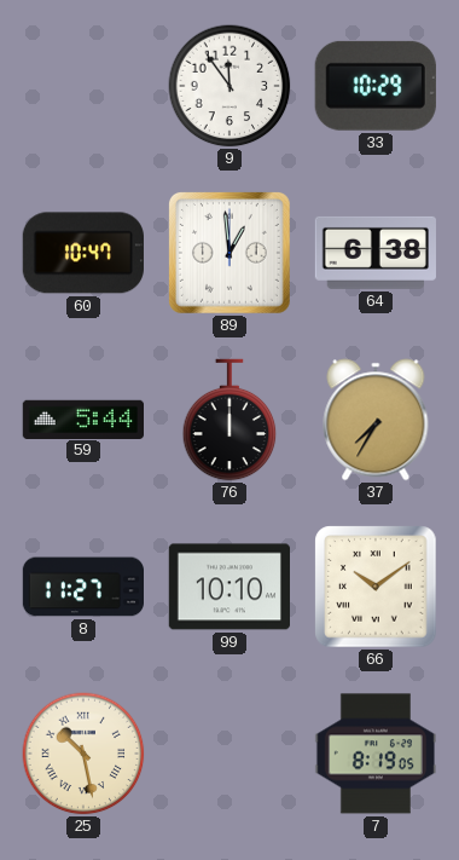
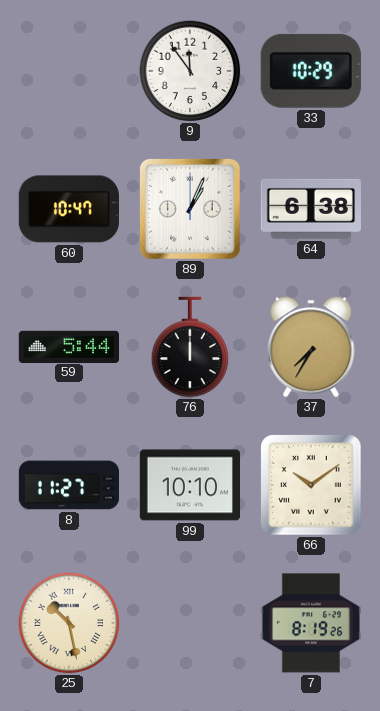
89: 12:59 -> 1:04
7: 8:19:05 -> 8:19:26
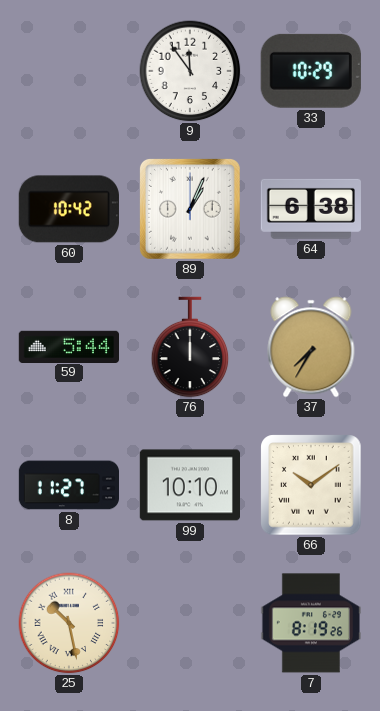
60: 10:47 -> 10:42
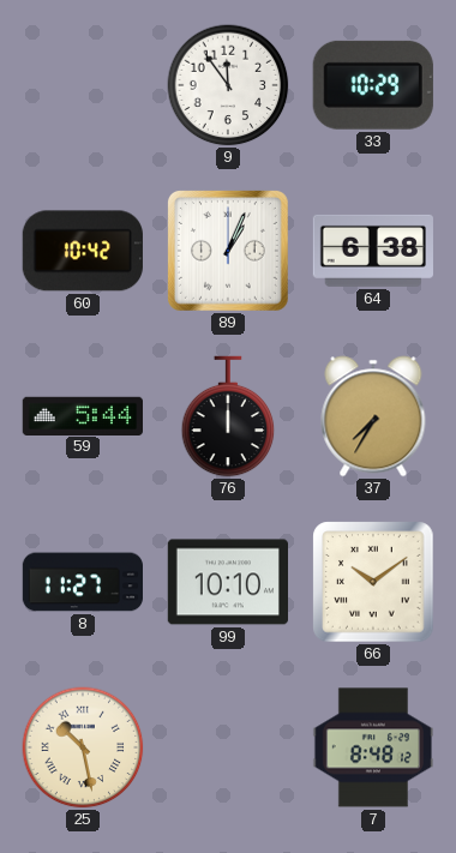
7: 8:19 -> 8:48
